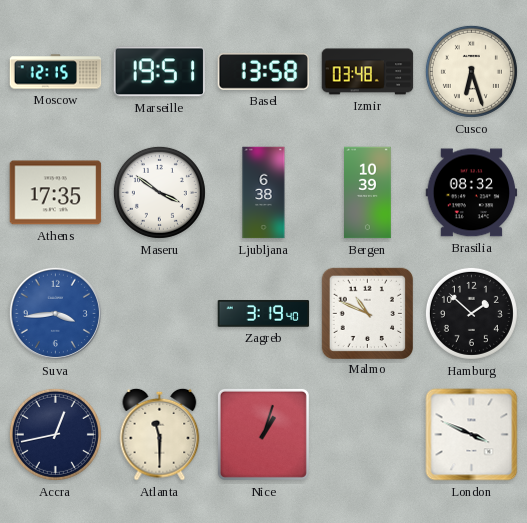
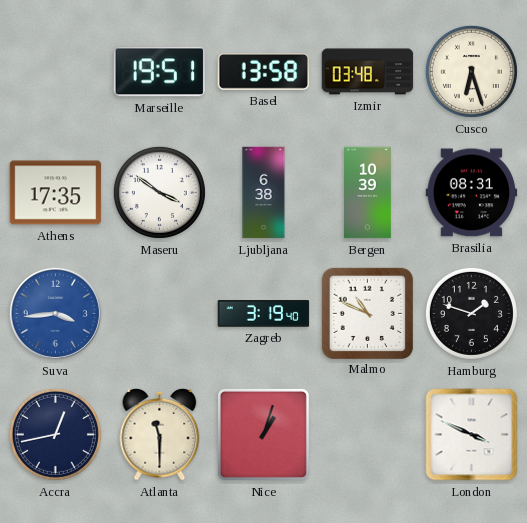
Moscow: 12:15 -> none
Brasilia: 08:32 -> 08:31
Hamburg: 1:52 -> 1:48
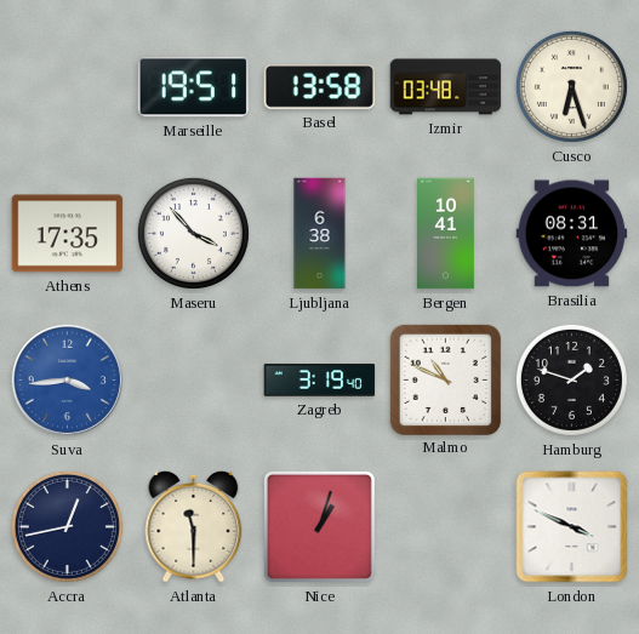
Maseru: 3:51 -> 3:53
Bergen: 10:39 -> 10:41
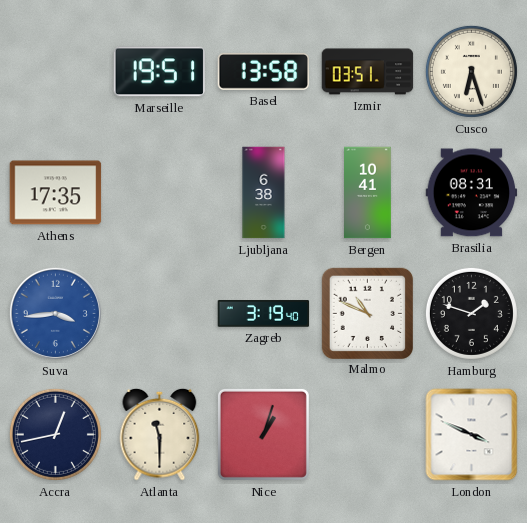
Izmir: 03:48 -> 03:51
Maseru: 3:53 -> none
